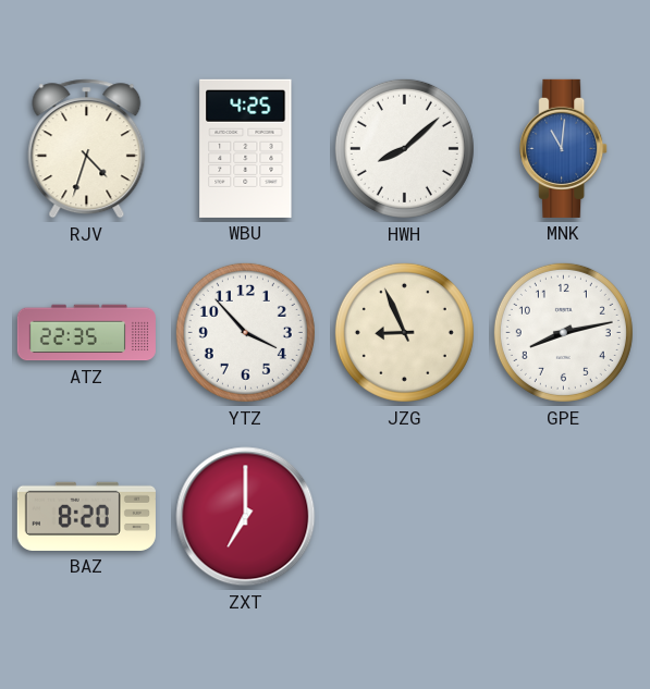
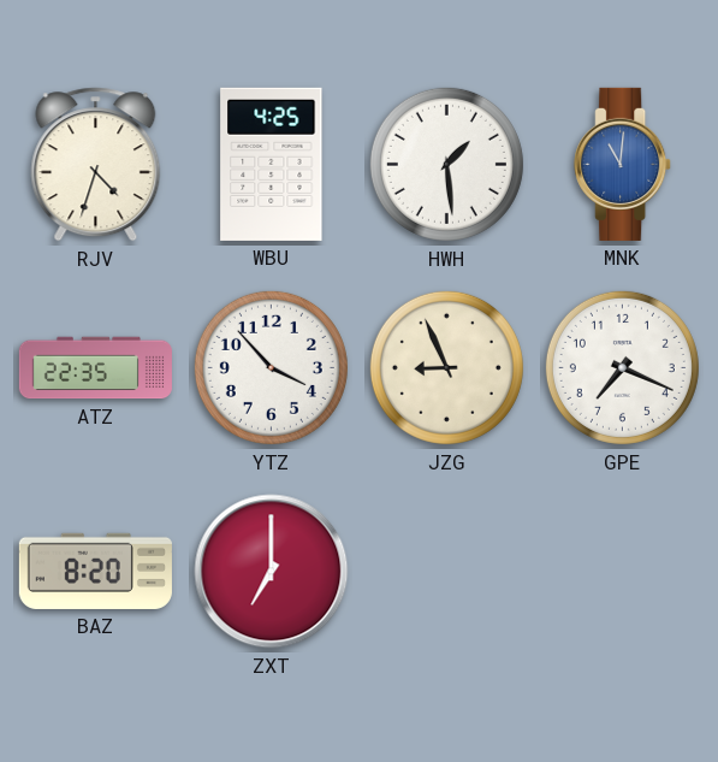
HWH: 8:08 -> 1:29
GPE: 8:13 -> 7:19
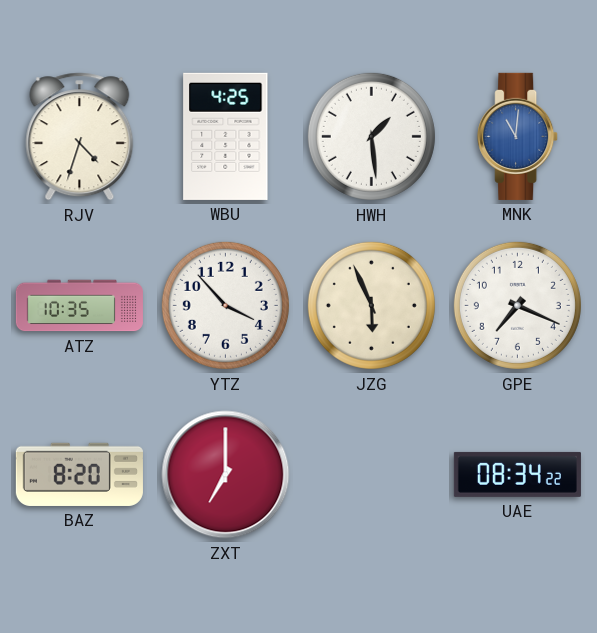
ATZ: 22:35 -> 10:35
JZG: 8:56 -> 5:56
UAE: none -> 08:34
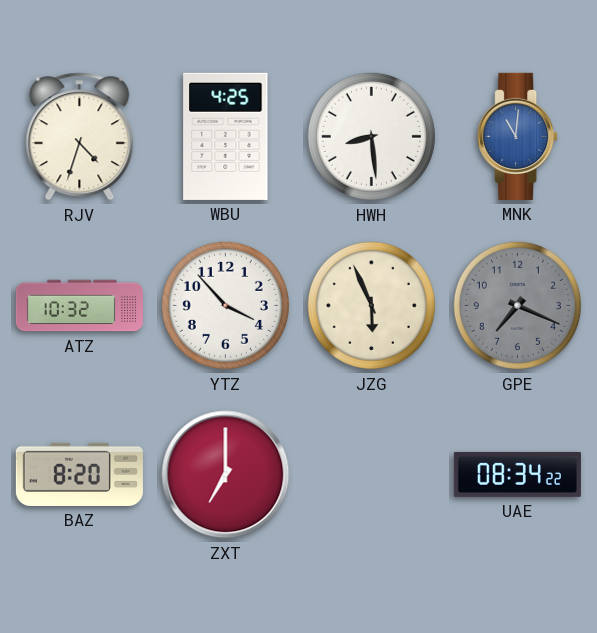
HWH: 1:29 -> 8:29
ATZ: 10:35 -> 10:32
GPE dial: white -> grey
